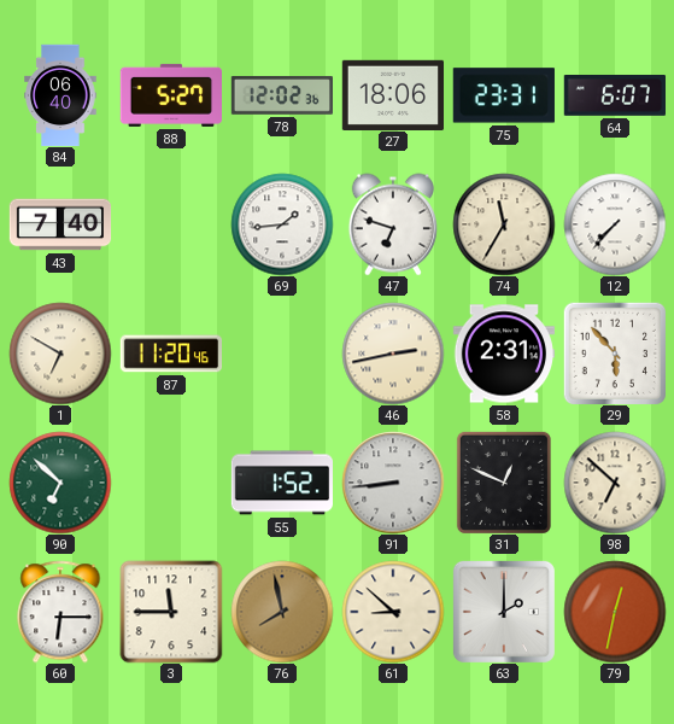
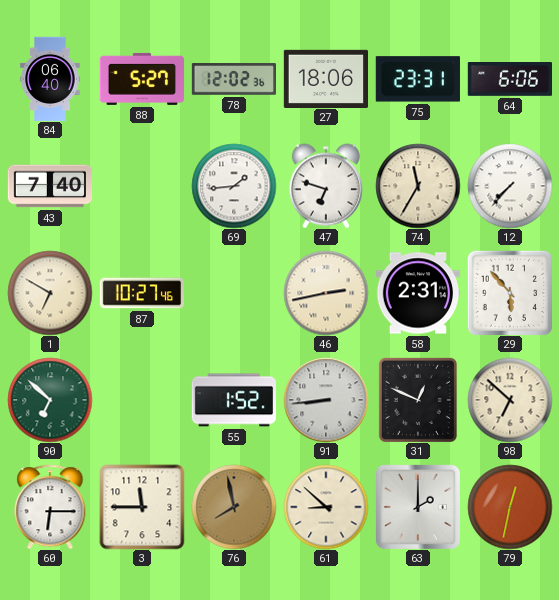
64: 6:07 -> 6:06
87: 11:20 -> 10:27
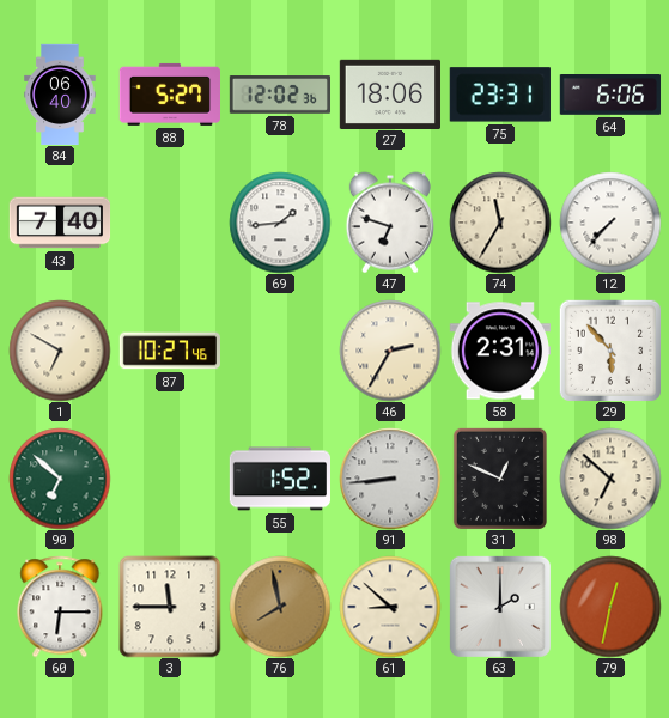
46: 2:43 -> 2:35
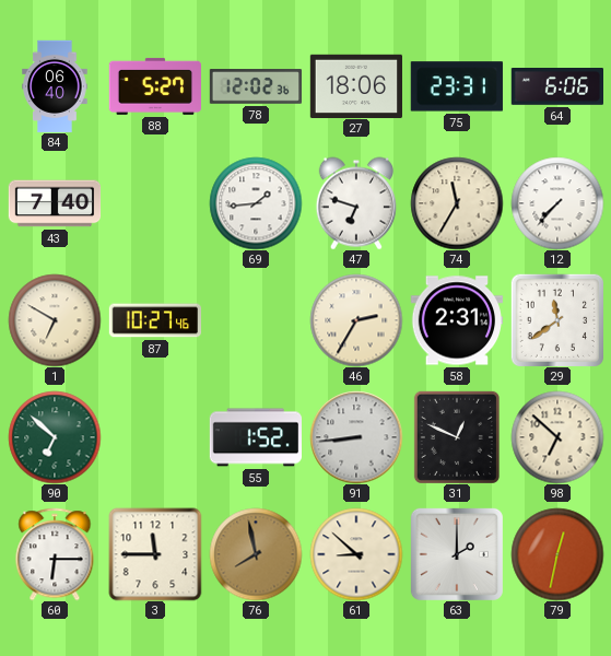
29: 5:53 -> 11:39
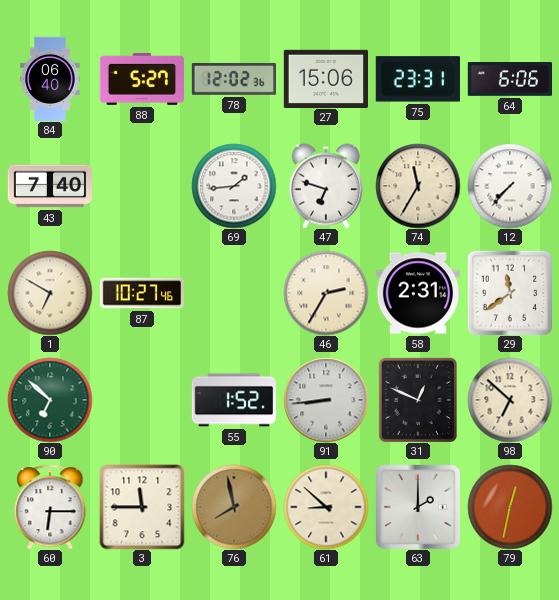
27: 18:06 -> 15:06
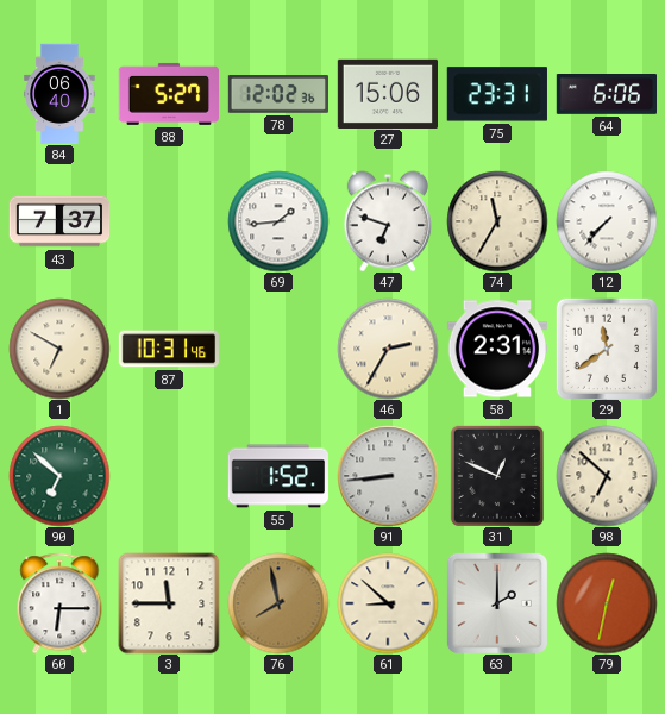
43: 7:40 -> 7:37
87: 10:27 -> 10:31
